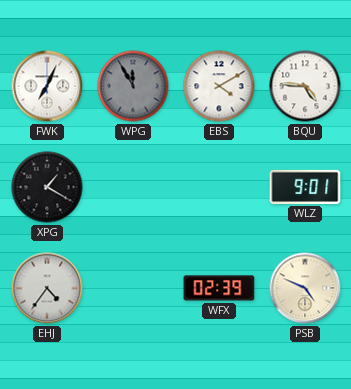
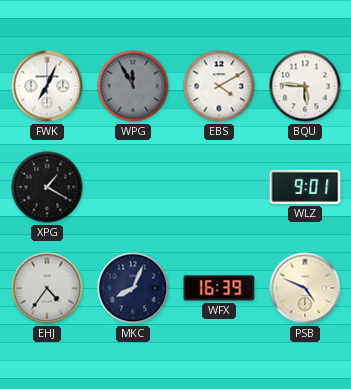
BQU: 4:46 -> 5:46
MKC: none -> 8:04
WFX: 02:39 -> 16:39
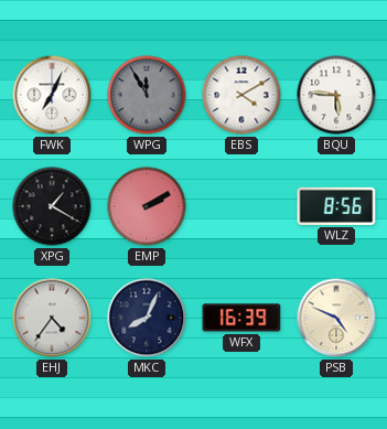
EMP: none -> 2:10
WLZ: 9:01 -> 8:56
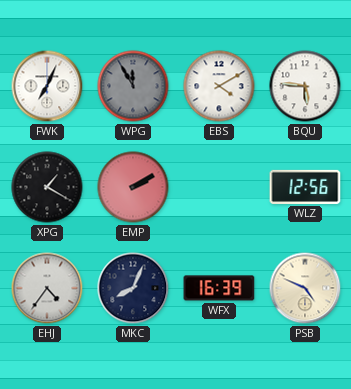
WLZ: 8:56 -> 12:56
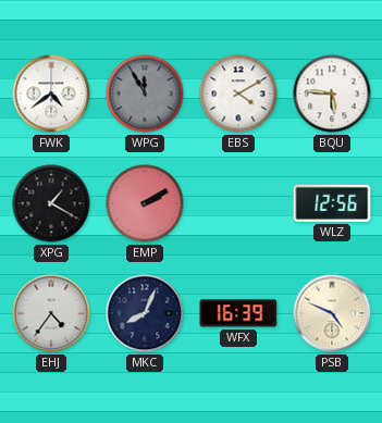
FWK: 7:04 -> 4:39
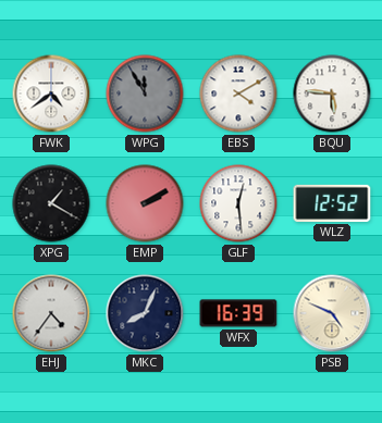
GLF: none -> 12:29
WLZ: 12:56 -> 12:52
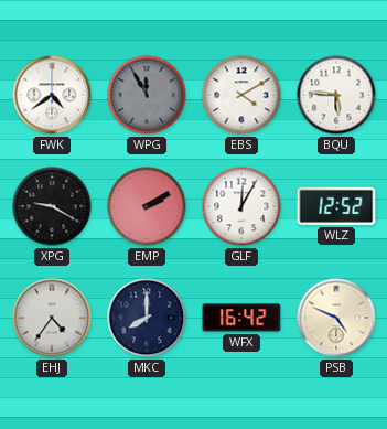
XPG: 1:20 -> 9:20
GLF: 12:29 -> 12:05
MKC: 8:04 -> 8:00
WFX: 16:39 -> 16:42
